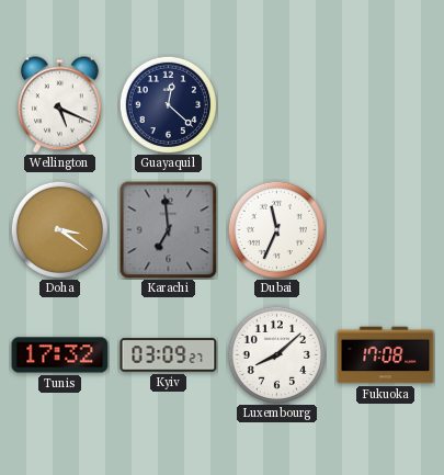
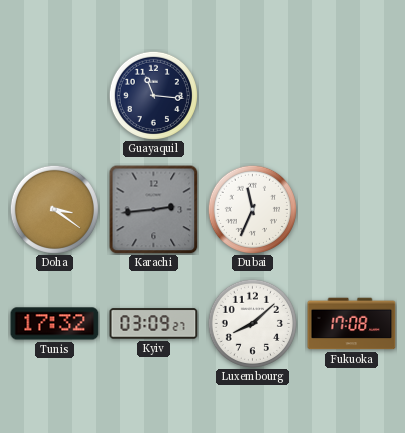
Wellington: 5:19 -> none
Guayaquil: 12:22 -> 11:16
Karachi: 6:59 -> 2:44
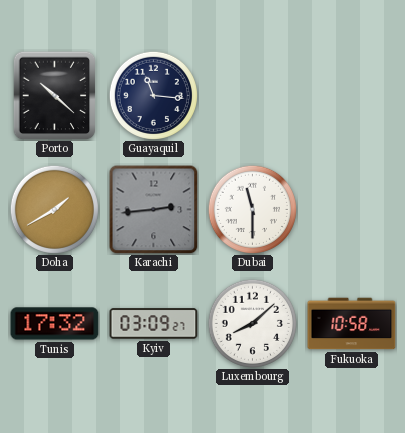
Porto: none -> 10:22
Doha: 3:21 -> 1:40
Dubai: 11:34 -> 11:30
Fukuoka: 17:08 -> 10:58
